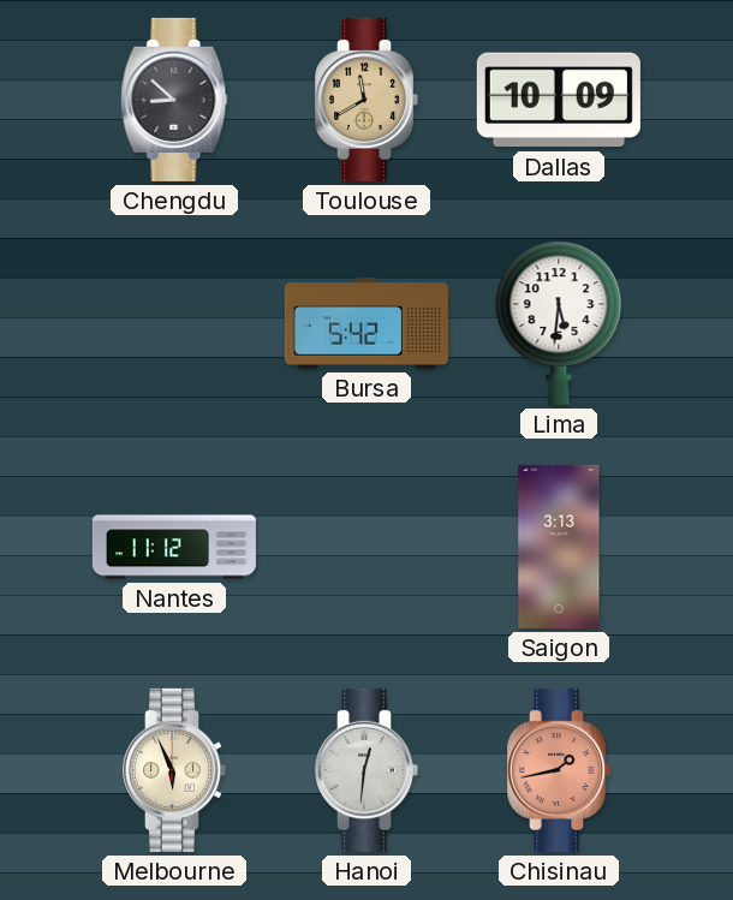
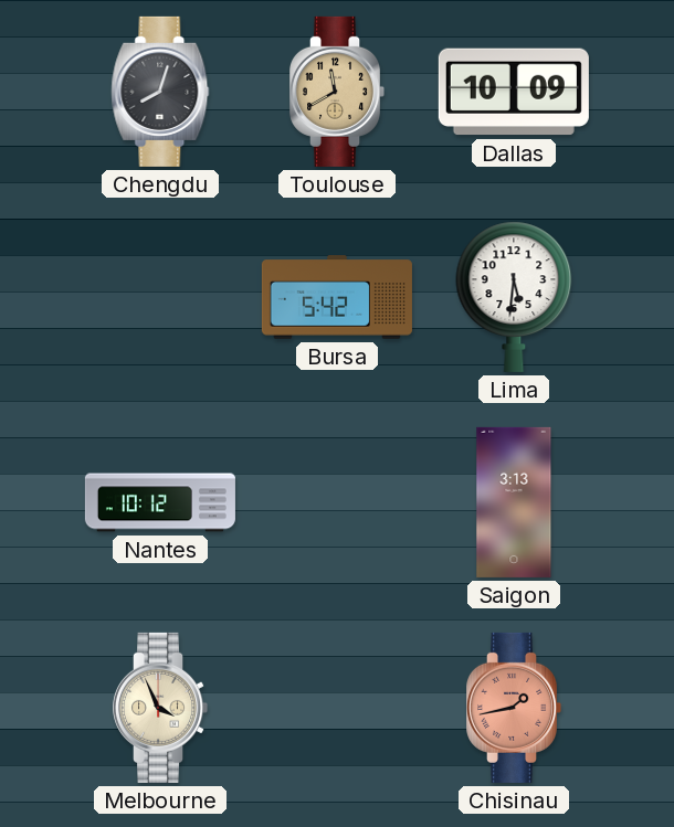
Chengdu: 8:52 -> 8:03
Nantes: 11:12 -> 10:12
Melbourne: 5:56 -> 3:56
Hanoi: 12:31 -> none
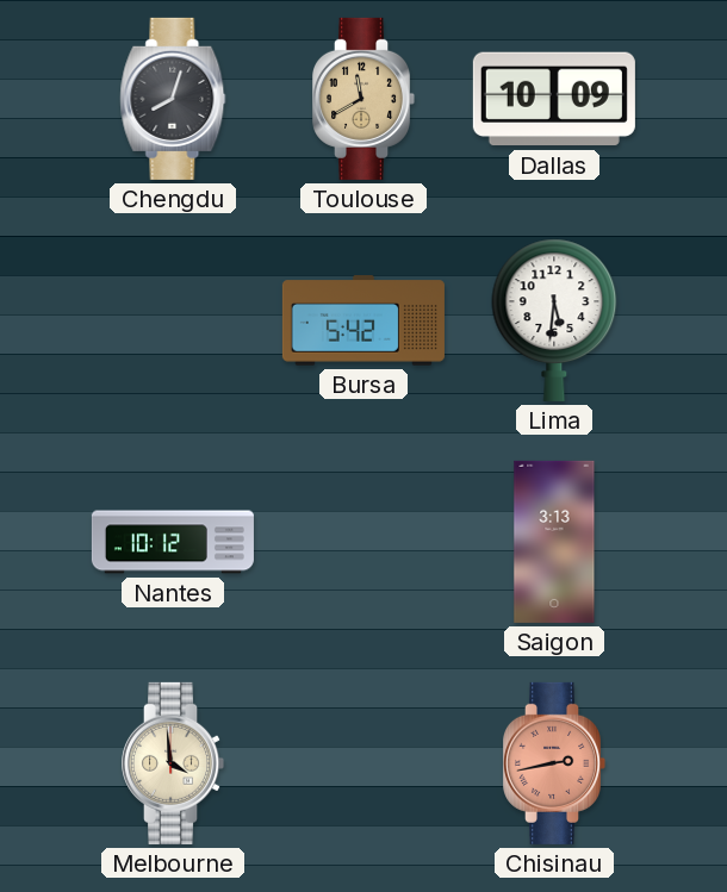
Melbourne: 3:56 -> 3:59
Chisinau: 1:43 -> 2:43
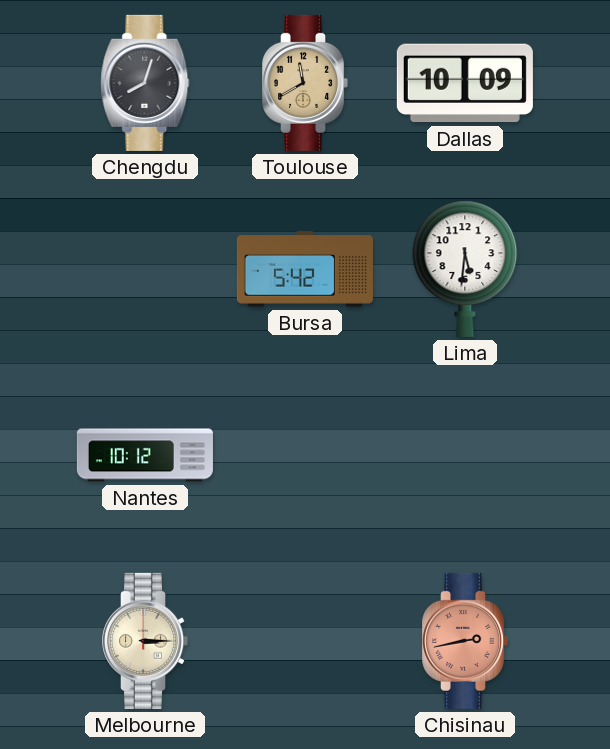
Saigon: 3:13 -> none
Melbourne: 3:59 -> 3:15
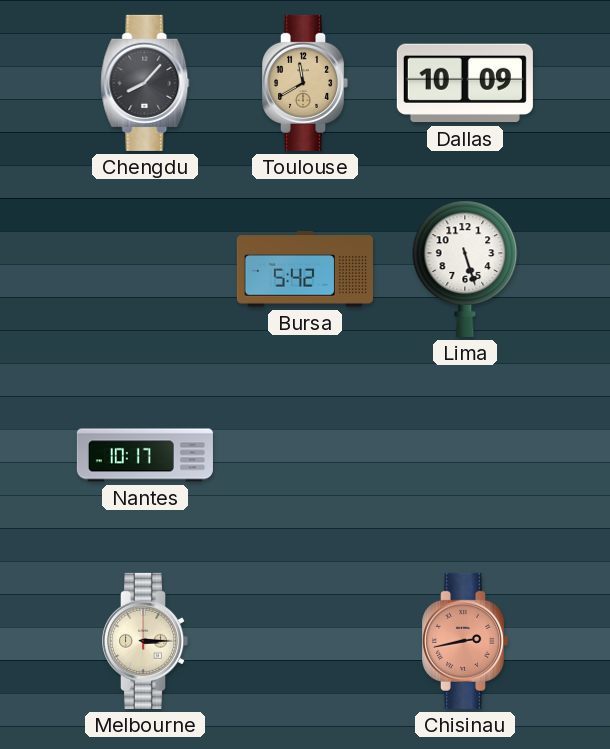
Chengdu: 8:03 -> 8:07
Lima: 5:31 -> 5:27
Nantes: 10:12 -> 10:17
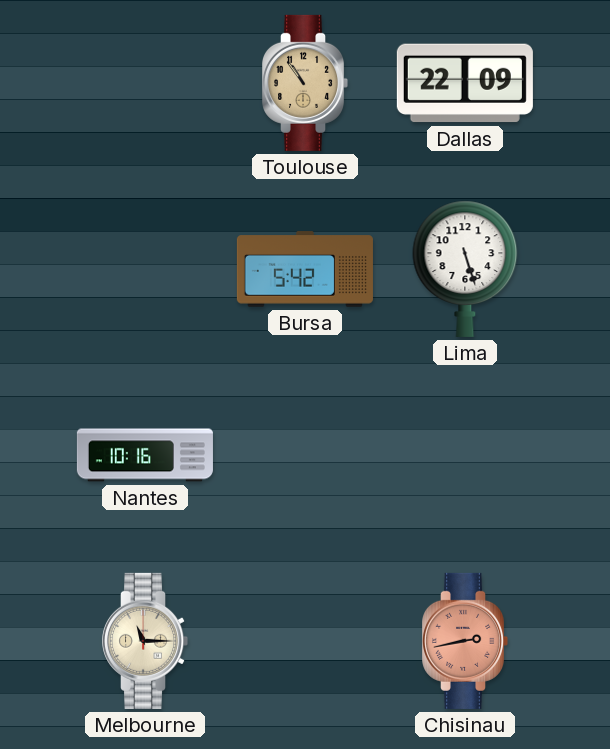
Chengdu: 8:07 -> none
Toulouse: 11:40 -> 10:54
Dallas: 10:09 -> 22:09
Nantes: 10:17 -> 10:16
Melbourne: 3:15 -> 11:15
